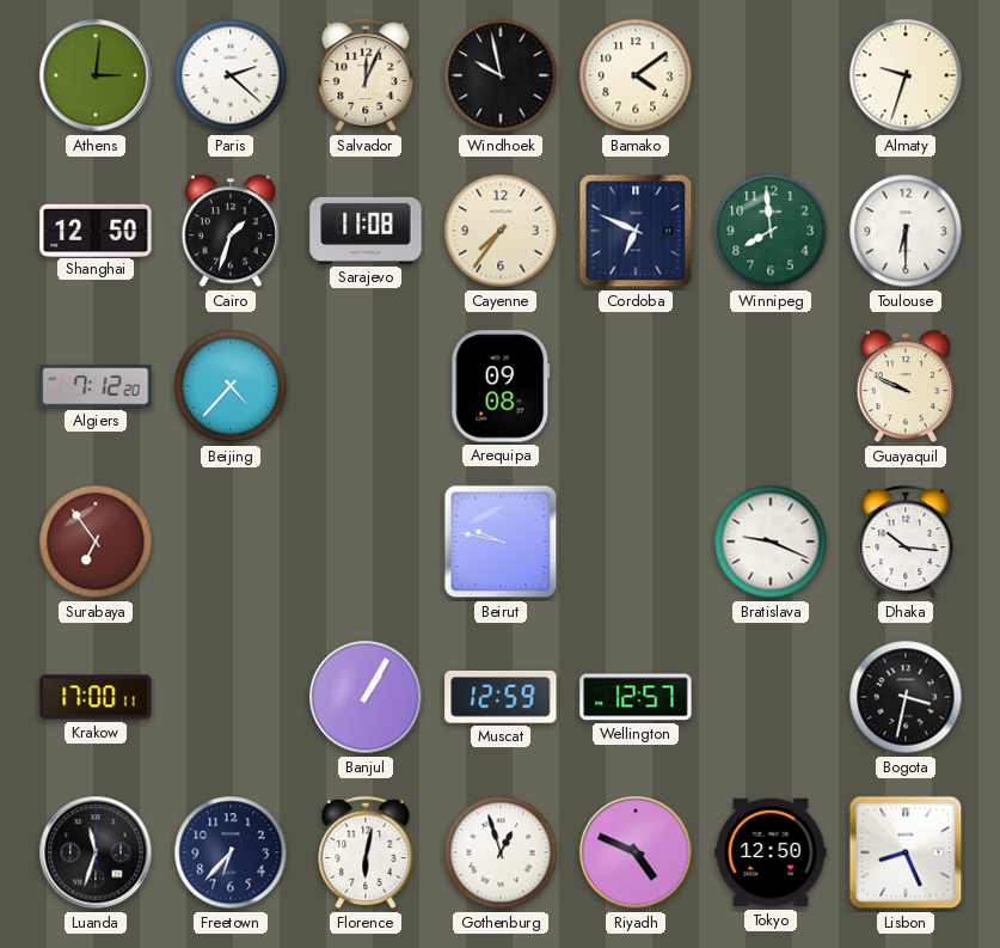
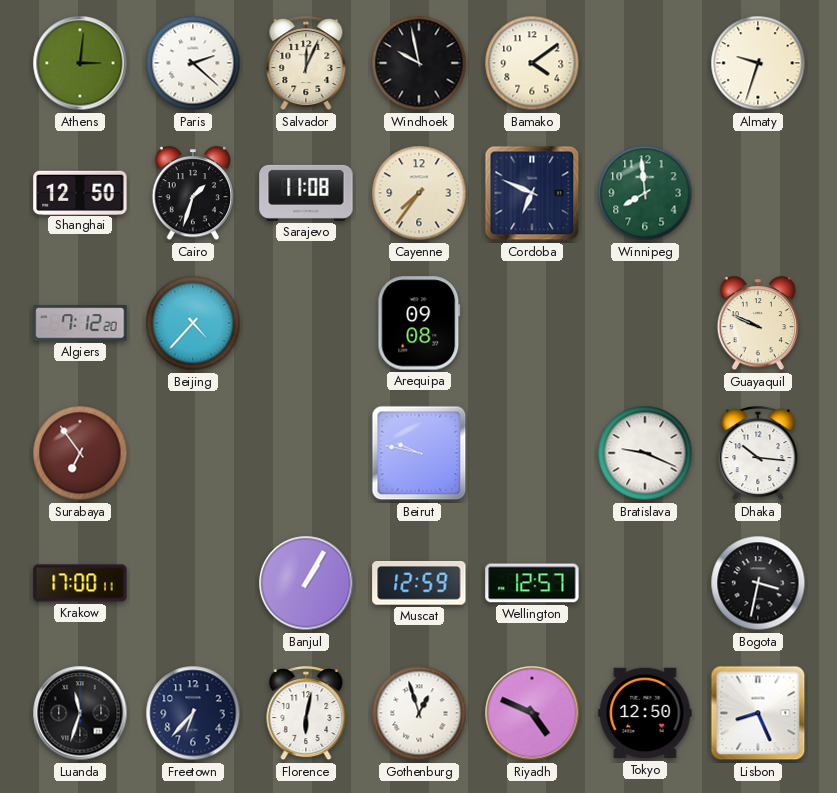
Toulouse: 6:30 -> none
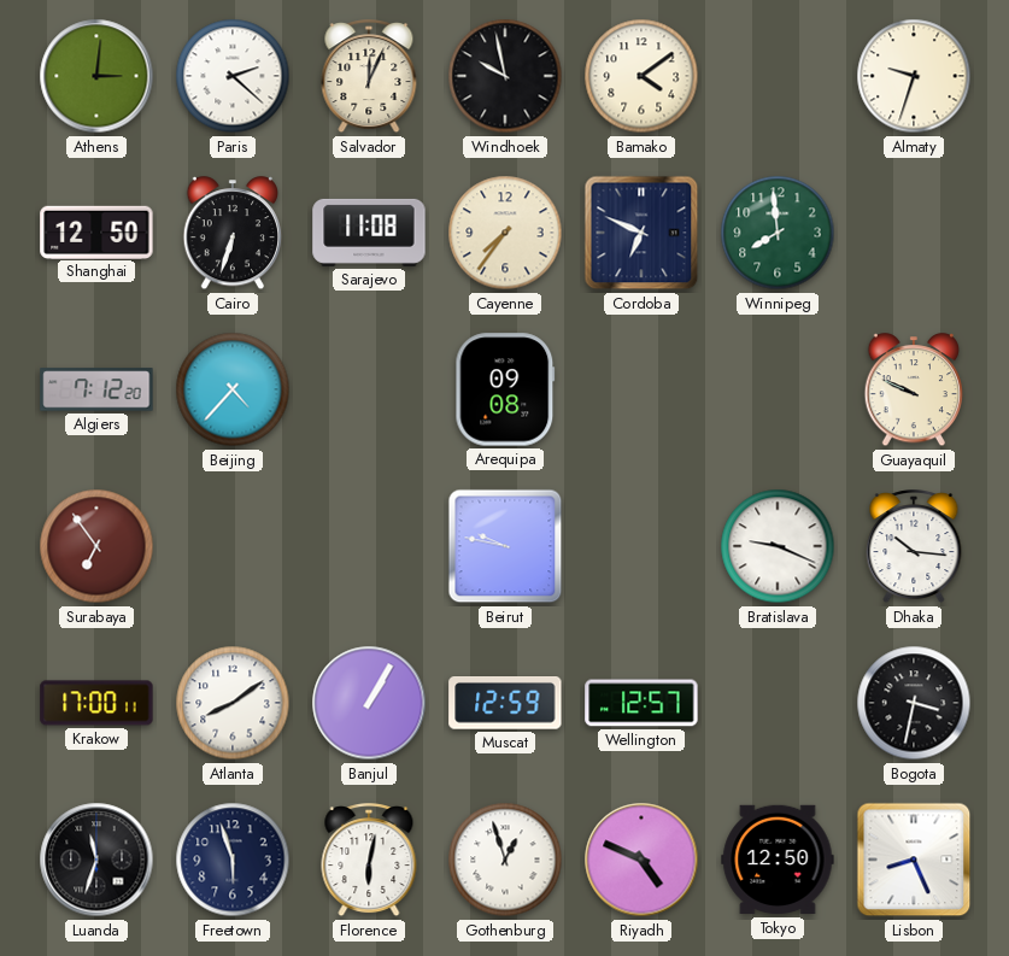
Cairo: 1:33 -> 6:33
Atlanta: none -> 8:09
Freetown: 6:37 -> 5:57
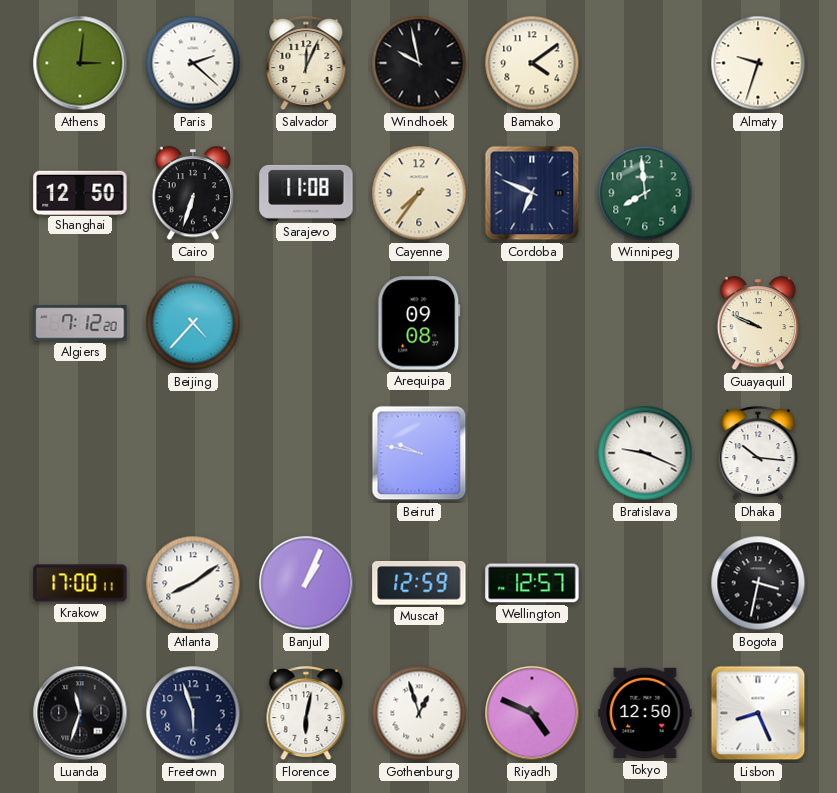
Surabaya: 6:54 -> none
Banjul: 1:05 -> 1:04
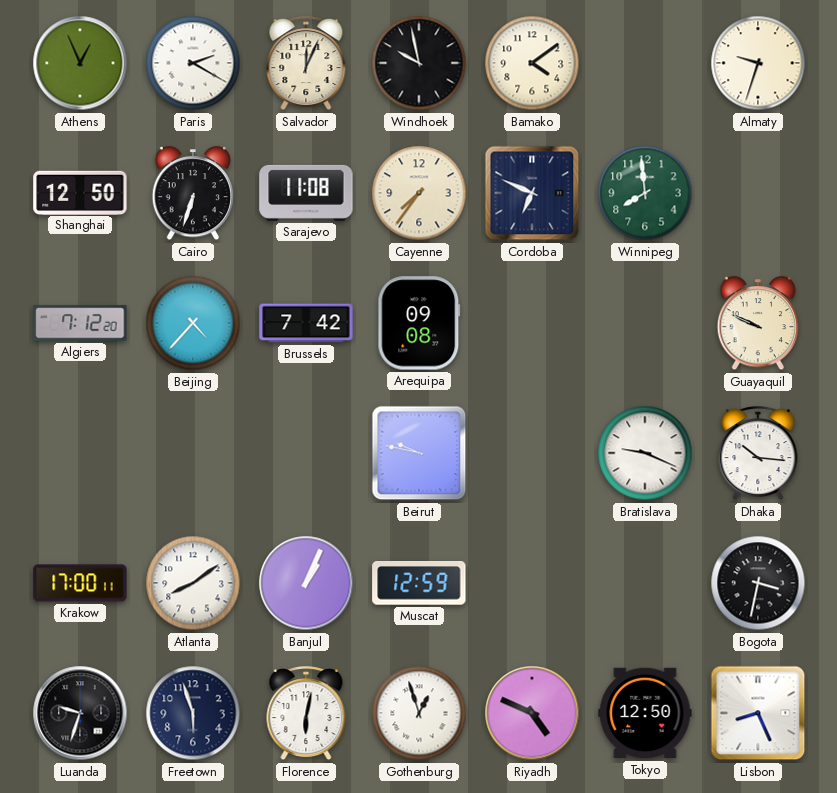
Athens: 3:01 -> 12:56
Paris: 2:22 -> 2:20
Brussels: none -> 7:42
Wellington: 12:57 -> none
Luanda: 11:33 -> 9:33
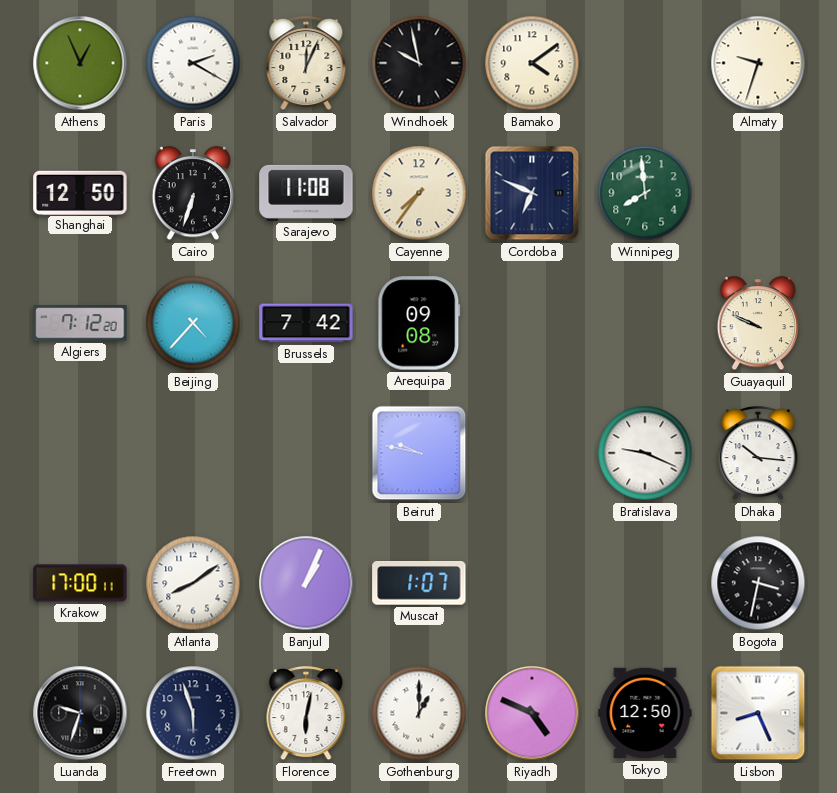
Muscat: 12:59 -> 1:07
Gothenburg: 12:57 -> 1:00
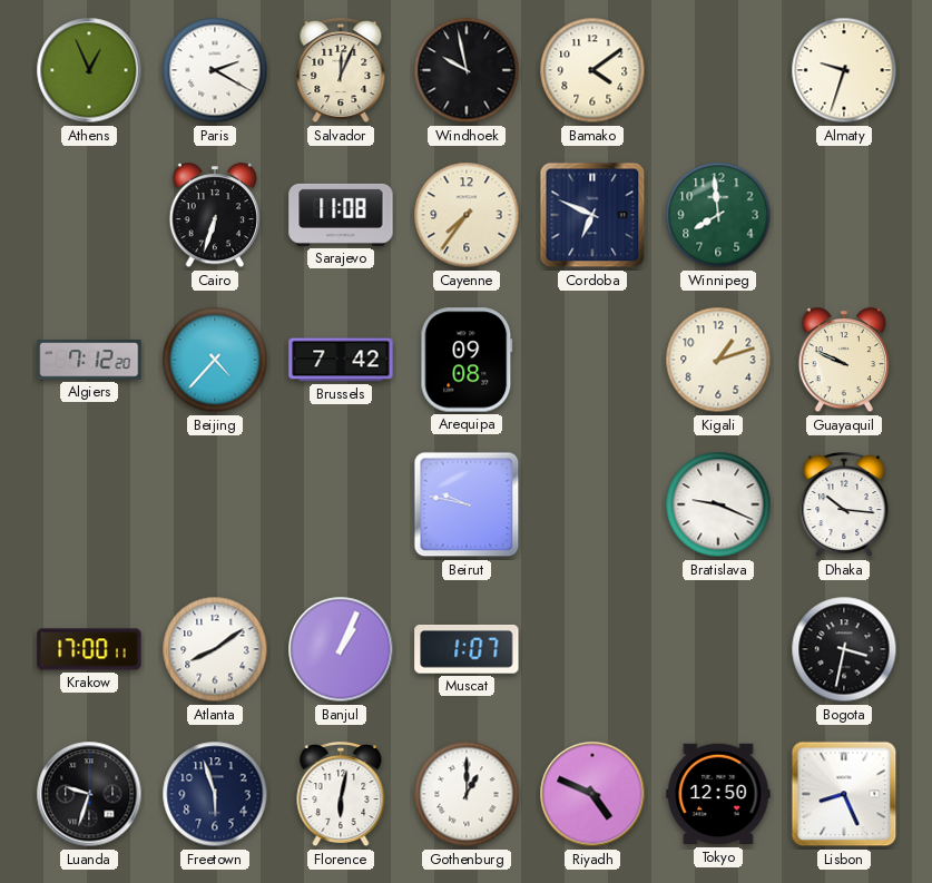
Shanghai: 12:50 -> none
Kigali: none -> 1:12
